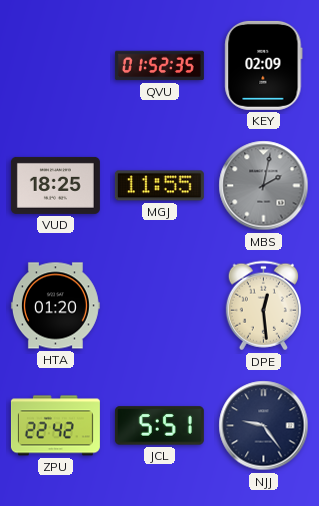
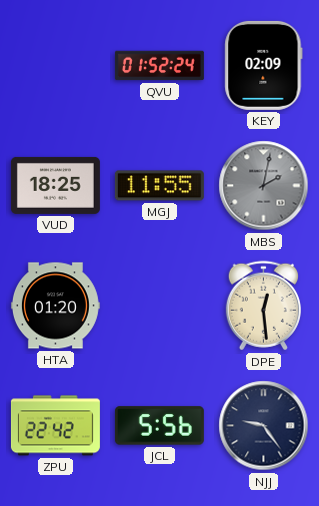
QVU: 01:52:35 -> 01:52:24
JCL: 5:51 -> 5:56
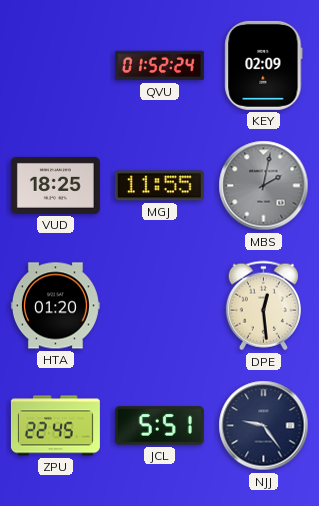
ZPU: 22:42 -> 22:45
JCL: 5:56 -> 5:51
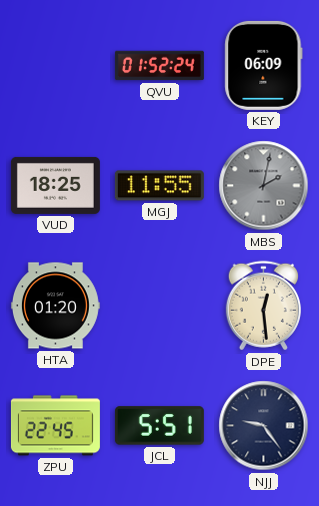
KEY: 02:09 -> 06:09
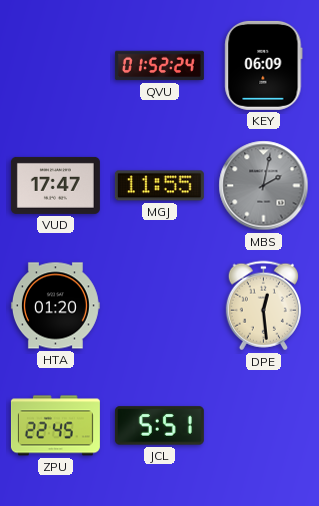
VUD: 18:25 -> 17:47
NJJ: 9:24 -> none
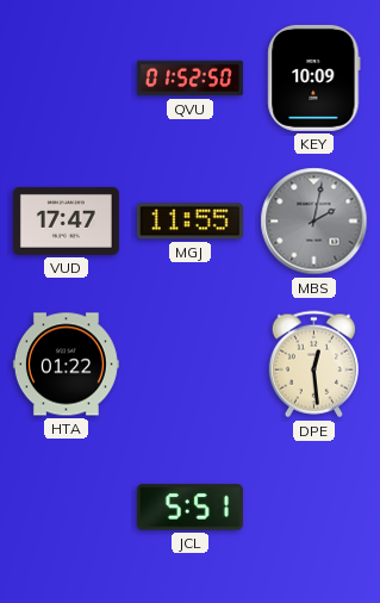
QVU: 01:52:24 -> 01:52:50
KEY: 06:09 -> 10:09
HTA: 01:20 -> 01:22
ZPU: 22:45 -> none
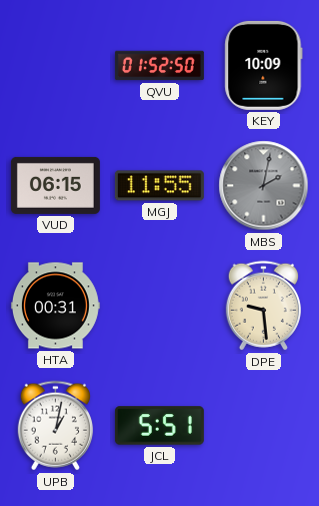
VUD: 17:47 -> 06:15
HTA: 01:22 -> 00:31
DPE: 12:29 -> 9:29
UPB: none -> 1:02
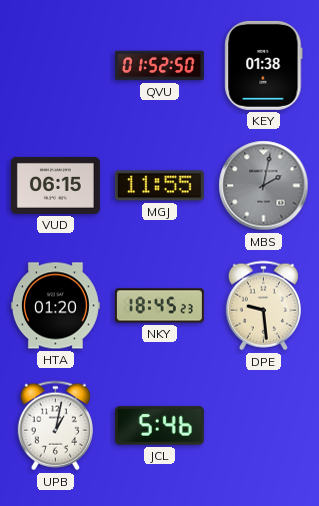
KEY: 10:09 -> 01:38
HTA: 00:31 -> 01:20
NKY: none -> 18:45
JCL: 5:51 -> 5:46
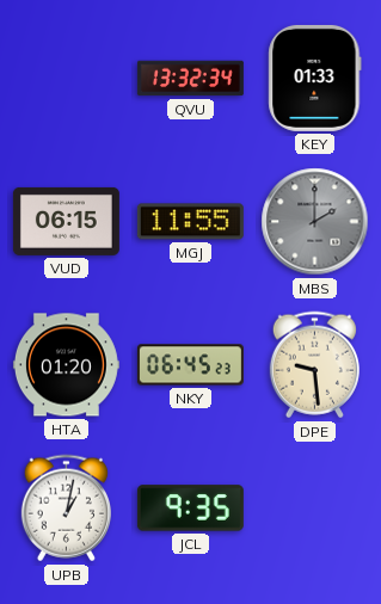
QVU: 01:52 -> 13:32
KEY: 01:38 -> 01:33
MBS: 2:02 -> 2:00
NKY: 18:45 -> 06:45
JCL: 5:46 -> 9:35
